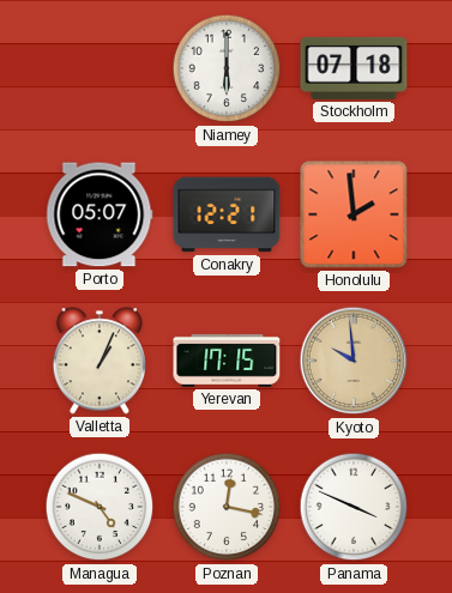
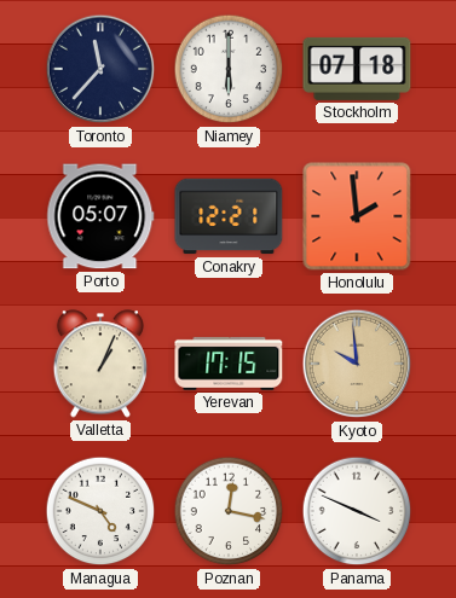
Toronto: none -> 11:37
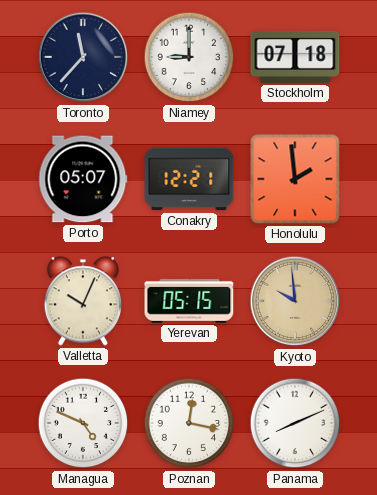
Niamey: 6:00 -> 9:00
Valletta: 1:04 -> 10:04
Yerevan: 17:15 -> 05:15
Panama: 3:49 -> 8:11
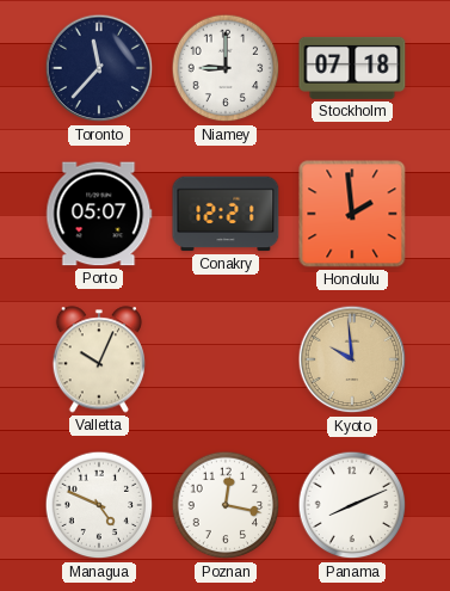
Yerevan: 05:15 -> none
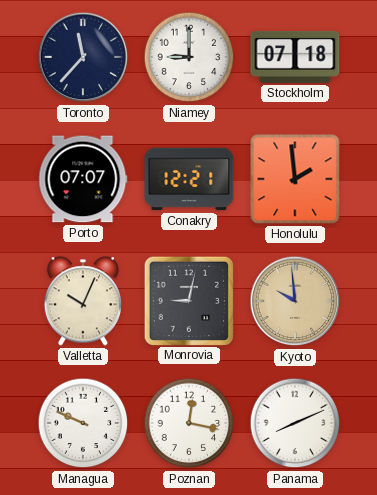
Porto: 05:07 -> 07:07
Monrovia: none -> 9:02
Managua: 4:49 -> 9:49
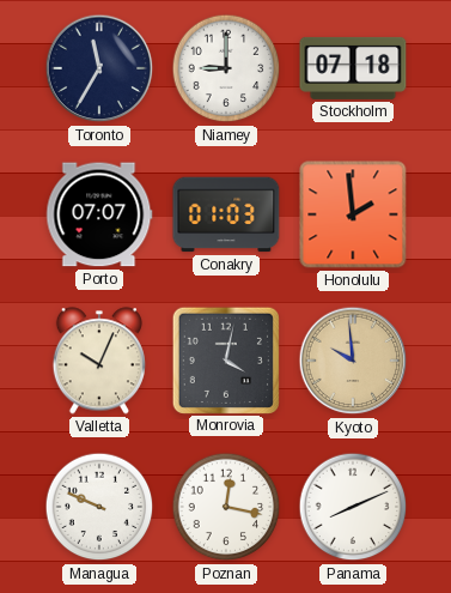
Toronto: 11:37 -> 11:35
Conakry: 12:21 -> 01:03
Monrovia: 9:02 -> 4:02
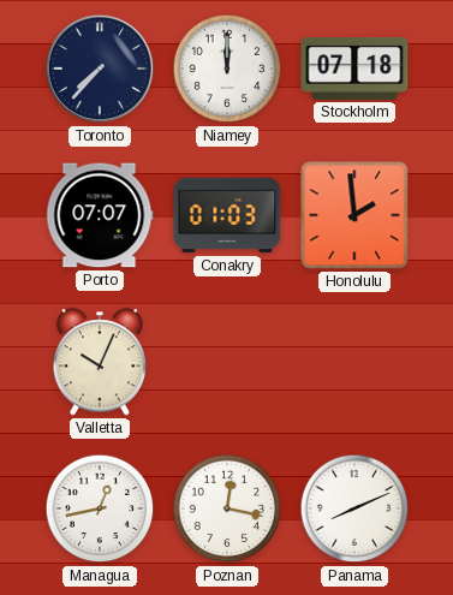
Toronto: 11:35 -> 7:37
Niamey: 9:00 -> 12:00
Monrovia: 4:02 -> none
Kyoto: 9:59 -> none
Managua: 9:49 -> 12:43
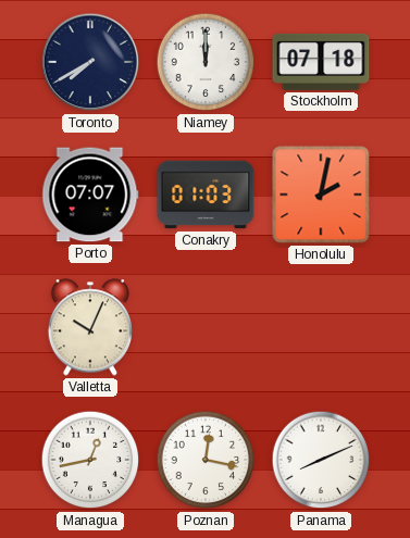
Toronto: 7:37 -> 7:40
Honolulu: 1:59 -> 2:02
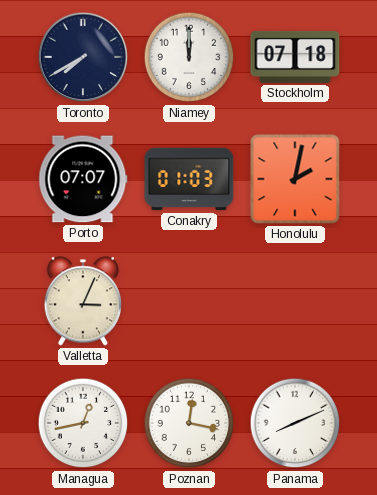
Valletta: 10:04 -> 3:04
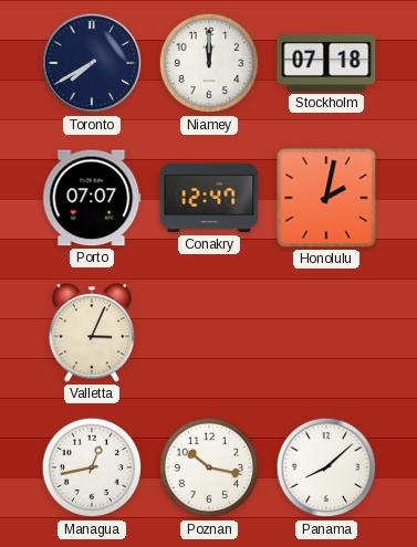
Conakry: 01:03 -> 12:47
Poznan: 12:17 -> 10:17
Panama: 8:11 -> 8:08
